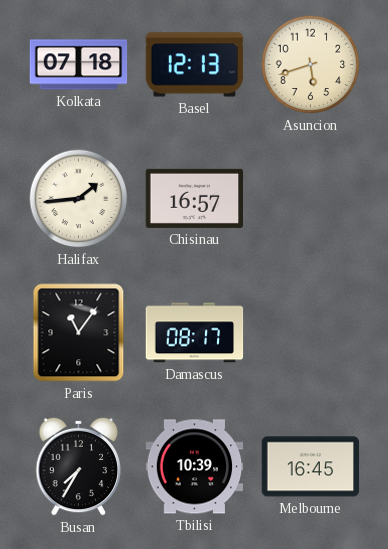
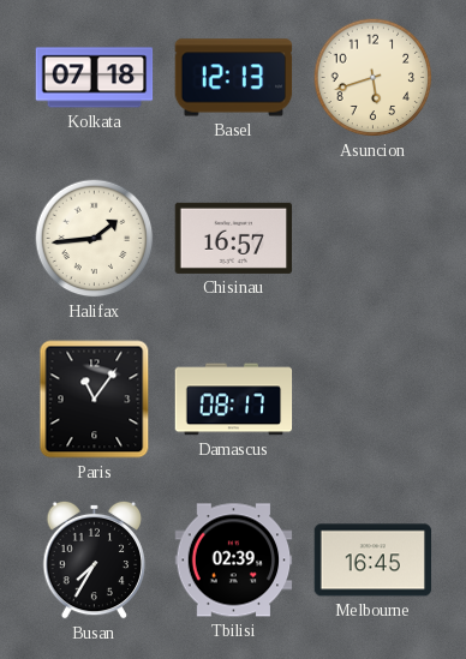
Tbilisi: 10:39 -> 02:39
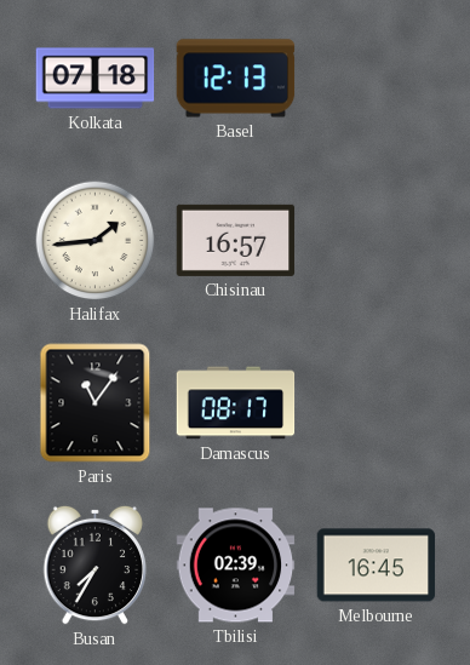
Asuncion: 5:42 -> none
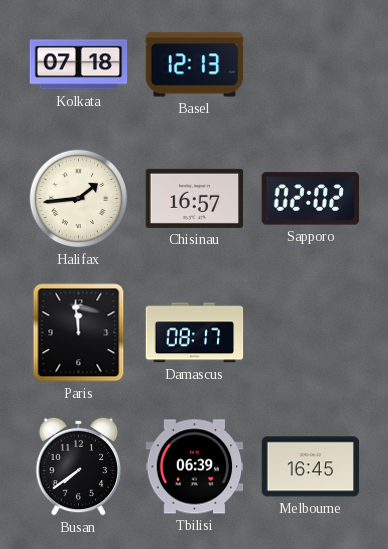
Sapporo: none -> 02:02
Paris: 11:06 -> 11:59
Busan: 7:35 -> 7:39
Tbilisi: 02:39 -> 06:39
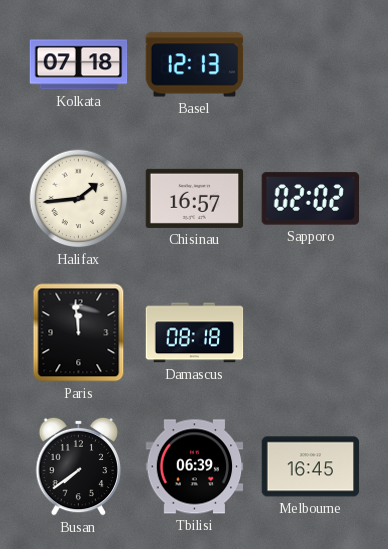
Damascus: 08:17 -> 08:18
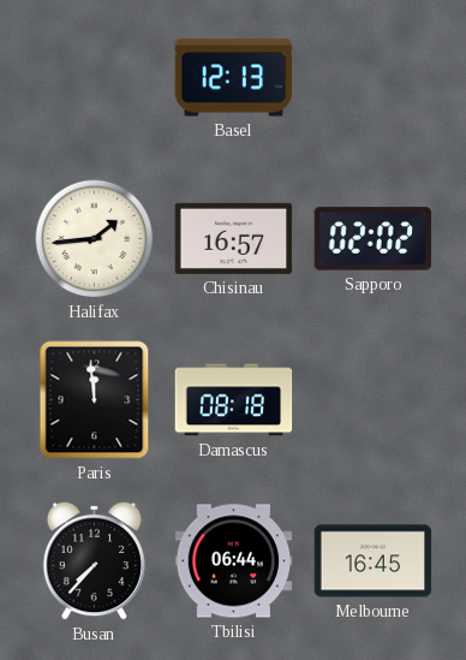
Kolkata: 07:18 -> none
Busan: 7:39 -> 7:37
Tbilisi: 06:39 -> 06:44
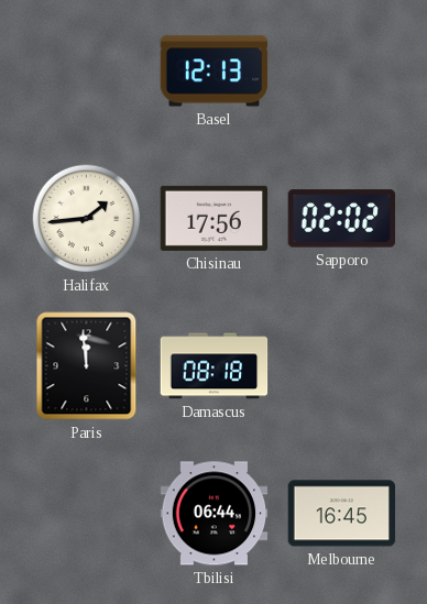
Chisinau: 16:57 -> 17:56
Busan: 7:37 -> none
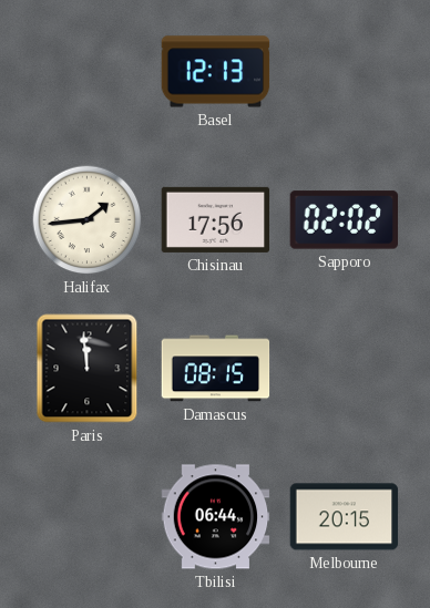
Damascus: 08:18 -> 08:15
Melbourne: 16:45 -> 20:15
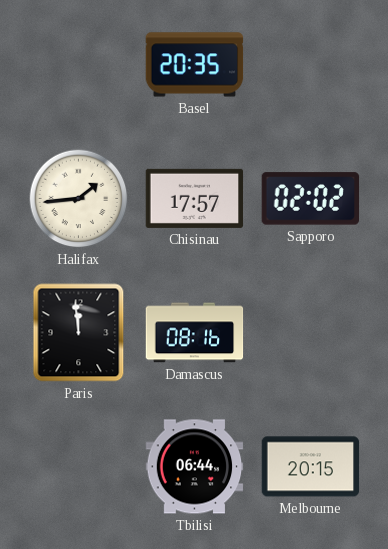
Basel: 12:13 -> 20:35
Chisinau: 17:56 -> 17:57
Damascus: 08:15 -> 08:16
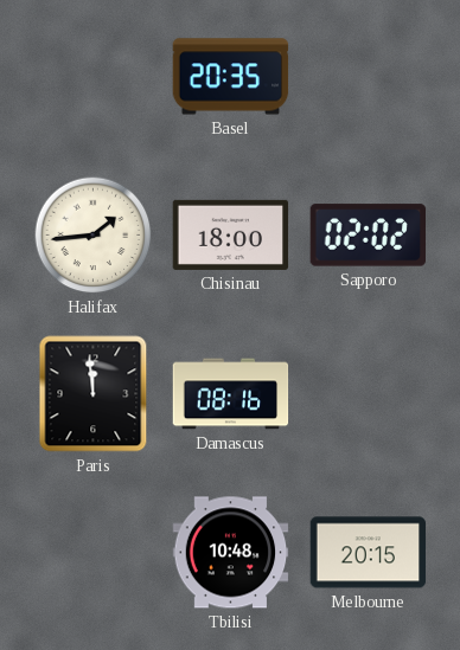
Chisinau: 17:57 -> 18:00
Tbilisi: 06:44 -> 10:48
